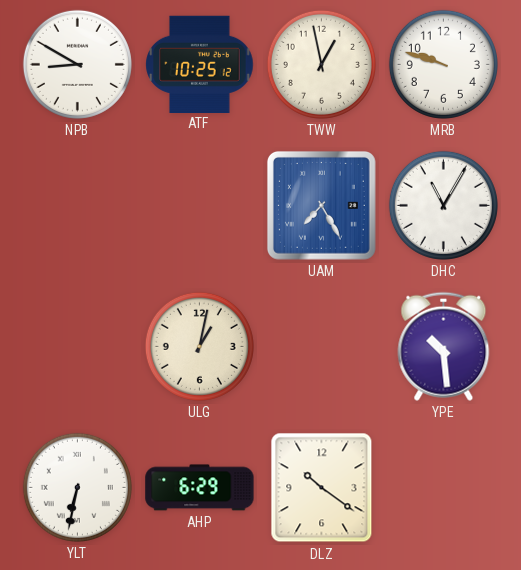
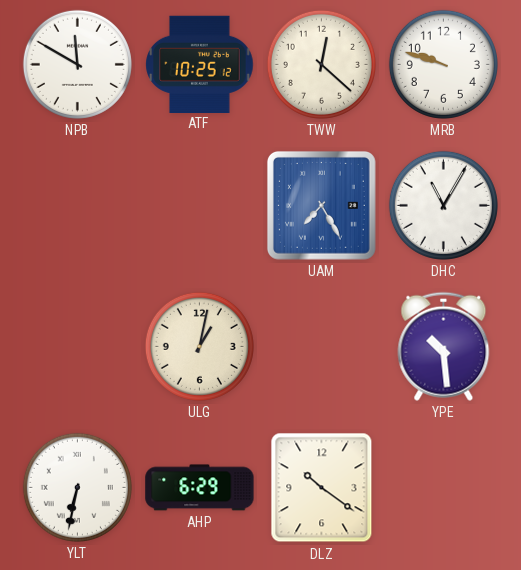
NPB: 8:50 -> 11:50
TWW: 12:58 -> 12:22
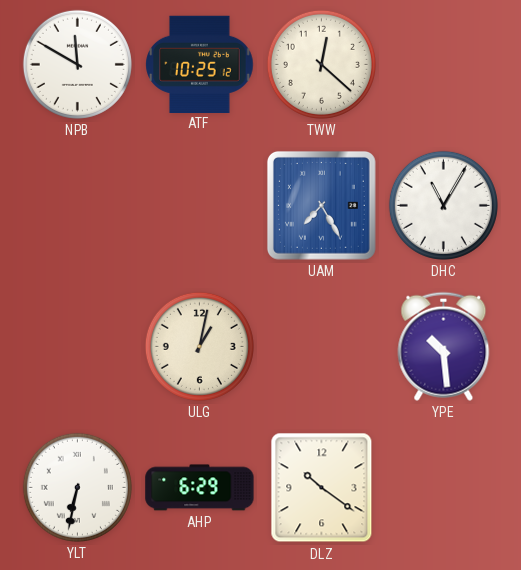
MRB: 9:48 -> none
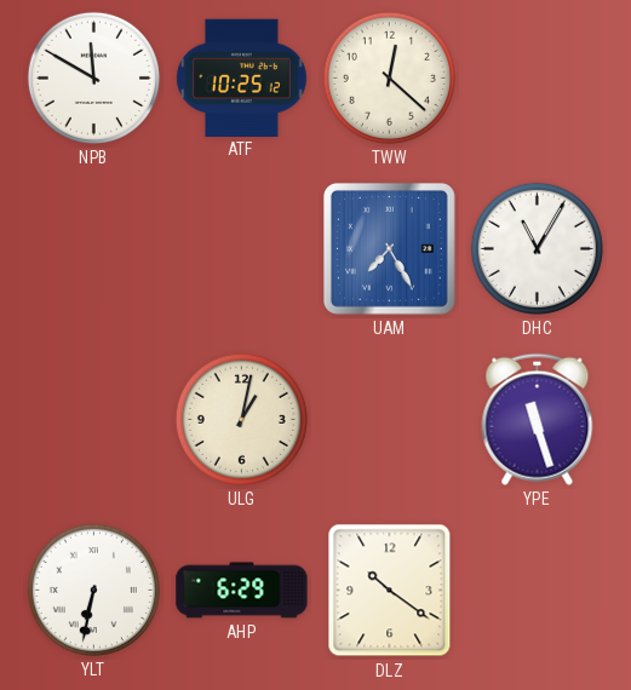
YPE: 10:29 -> 11:27
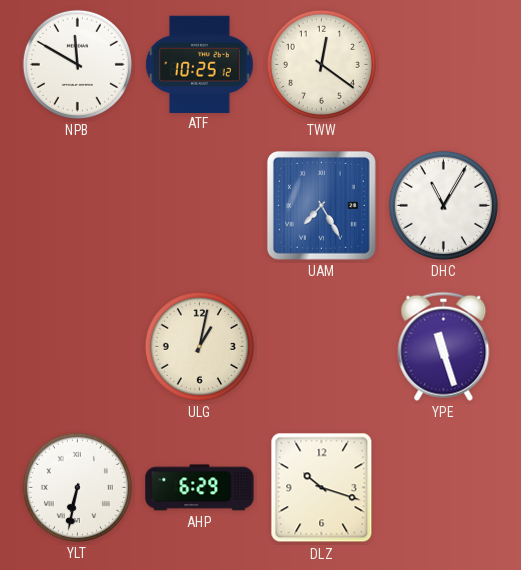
TWW: 12:22 -> 12:21
DLZ: 10:21 -> 10:18
